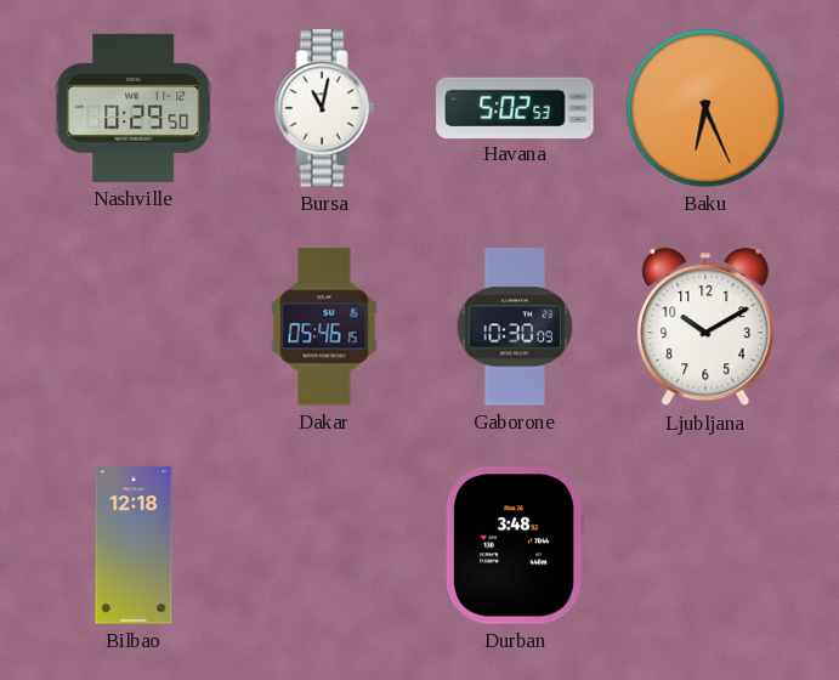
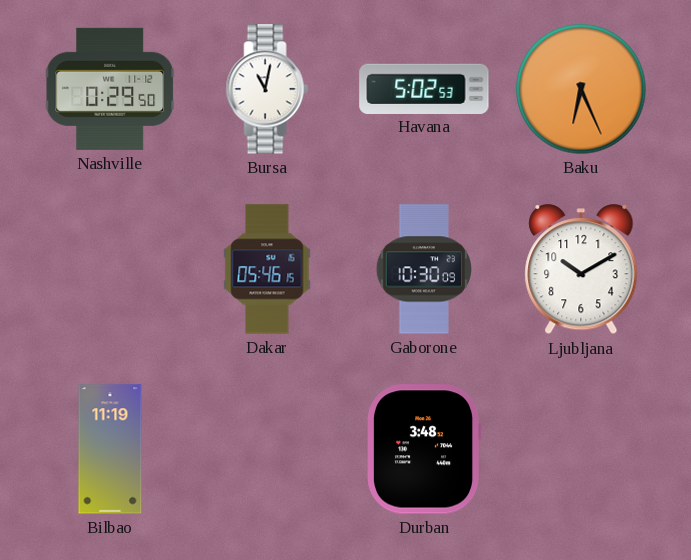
Bilbao: 12:18 -> 11:19
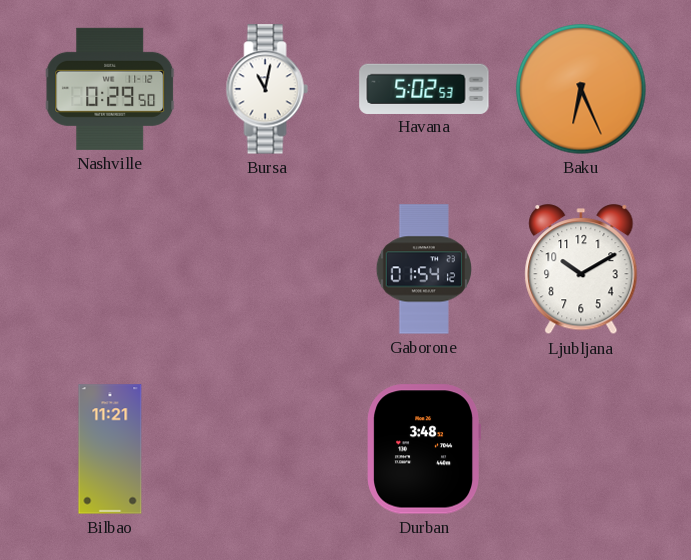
Dakar: 05:46 -> none
Gaborone: 10:30 -> 01:54
Bilbao: 11:19 -> 11:21
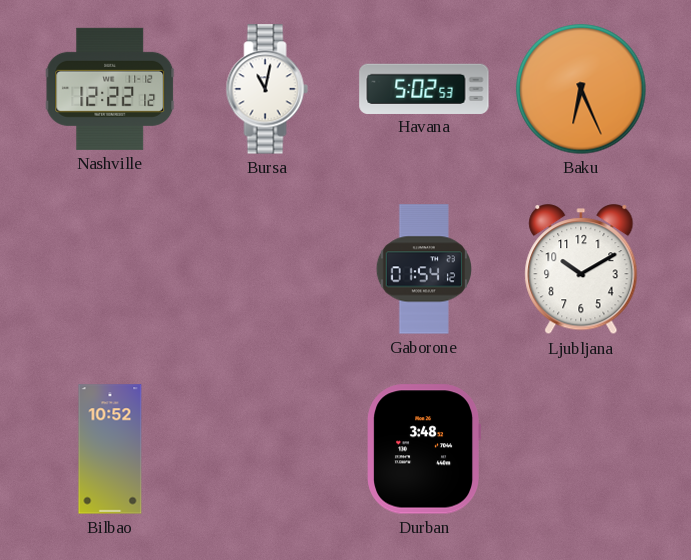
Nashville: 0:29 -> 12:22
Bilbao: 11:21 -> 10:52
